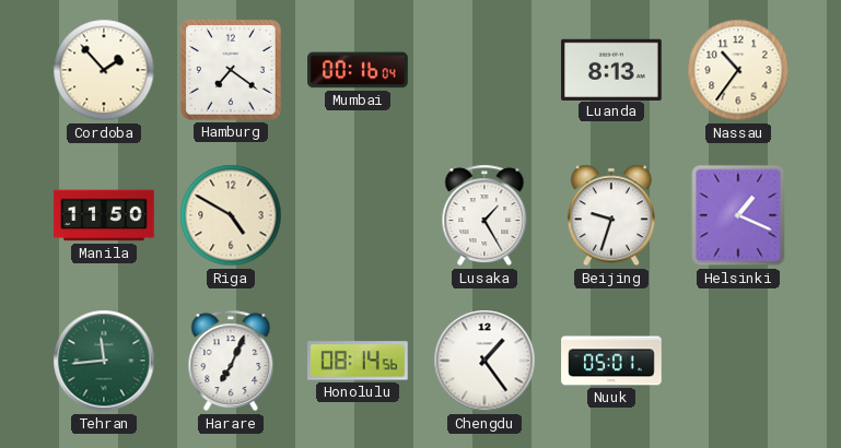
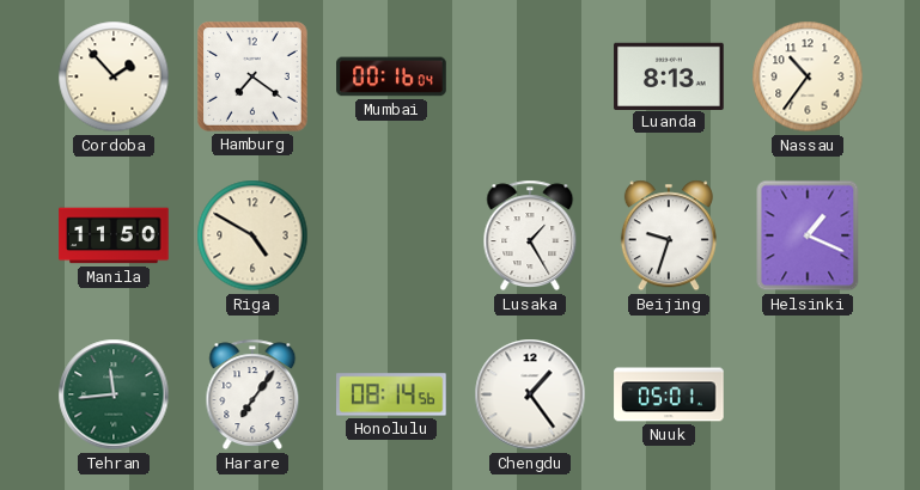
Harare: 7:04 -> 7:06
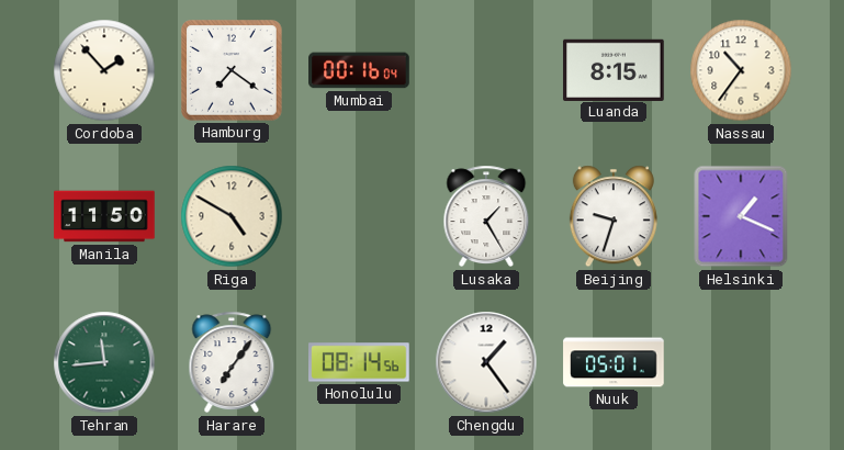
Luanda: 8:13 -> 8:15
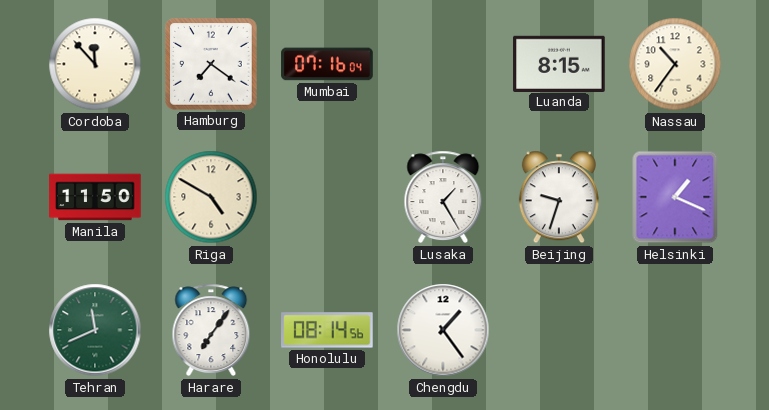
Cordoba: 1:53 -> 11:53
Mumbai: 00:16 -> 07:16
Tehran: 11:44 -> 11:41
Nuuk: 05:01 -> none
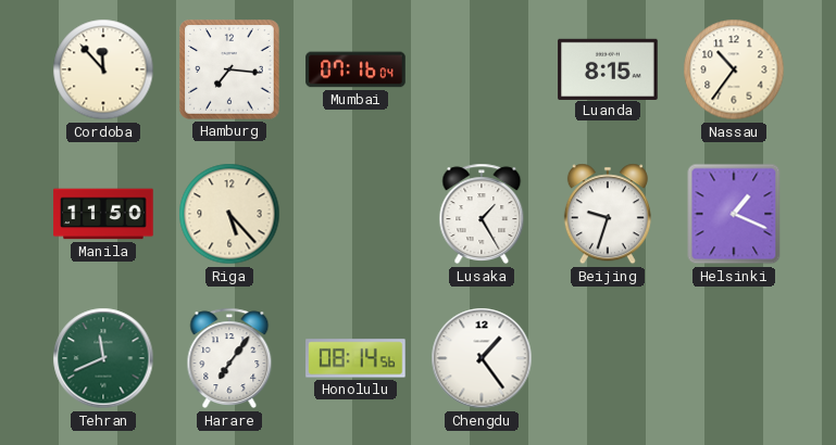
Hamburg: 7:21 -> 7:16
Riga: 4:50 -> 5:23
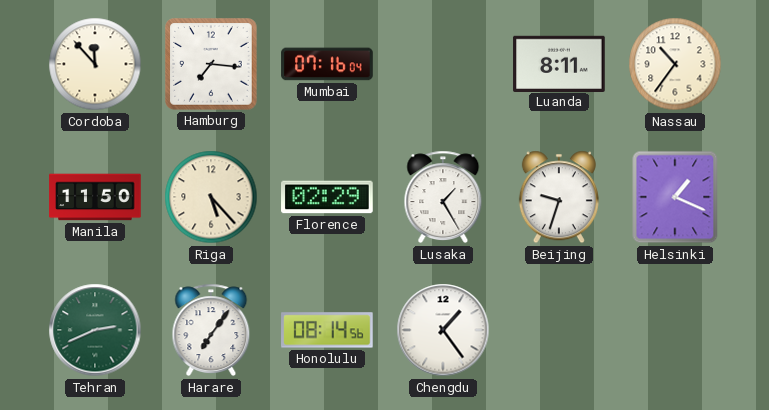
Luanda: 8:15 -> 8:11
Florence: none -> 02:29
Tehran: 11:41 -> 2:41
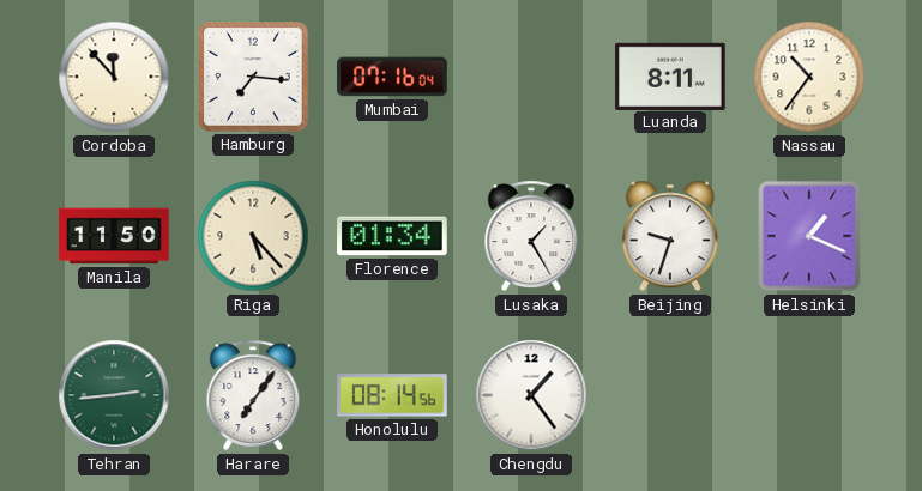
Florence: 02:29 -> 01:34
Tehran: 2:41 -> 2:44
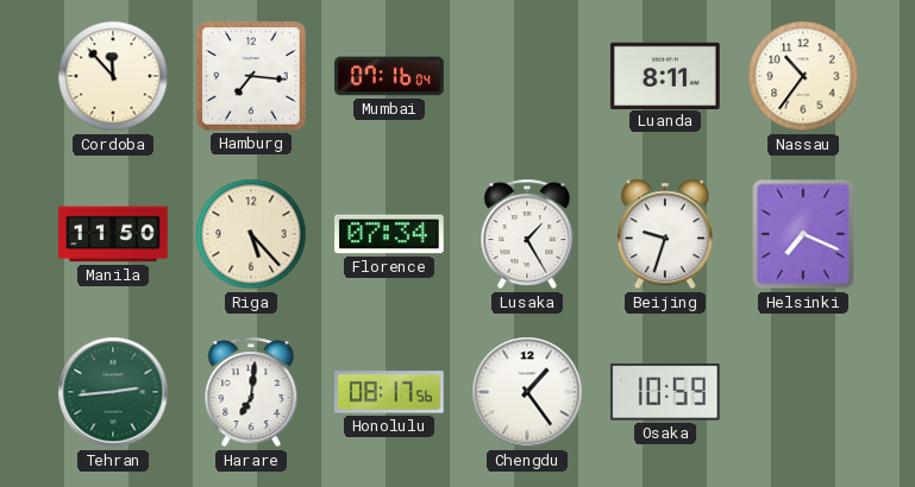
Florence: 01:34 -> 07:34
Helsinki: 1:19 -> 7:19
Harare: 7:06 -> 7:01
Honolulu: 08:14 -> 08:17
Osaka: none -> 10:59
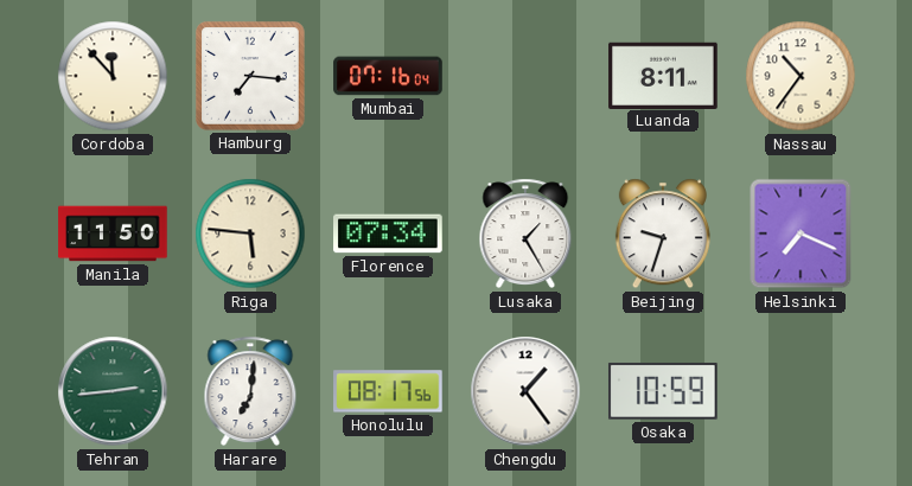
Riga: 5:23 -> 5:46
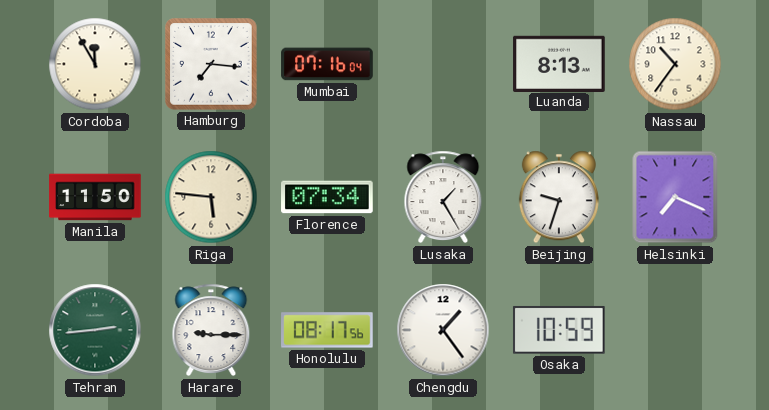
Cordoba: 11:53 -> 11:55
Luanda: 8:11 -> 8:13
Harare: 7:01 -> 9:15
